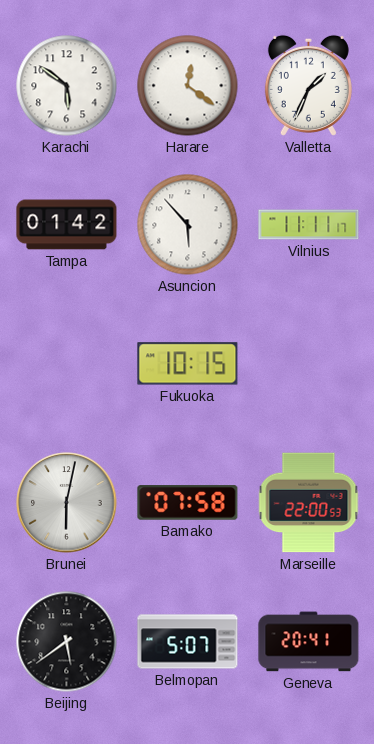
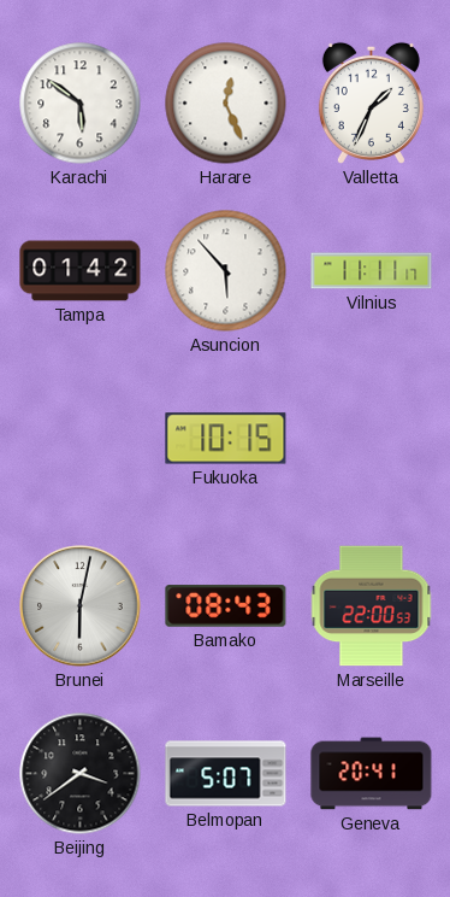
Harare: 12:21 -> 12:26
Bamako: 07:58 -> 08:43
Beijing: 5:39 -> 3:39
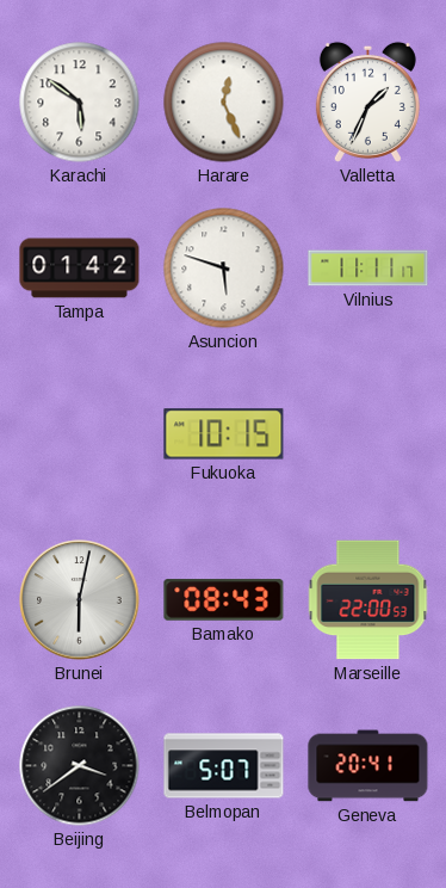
Asuncion: 5:53 -> 5:48
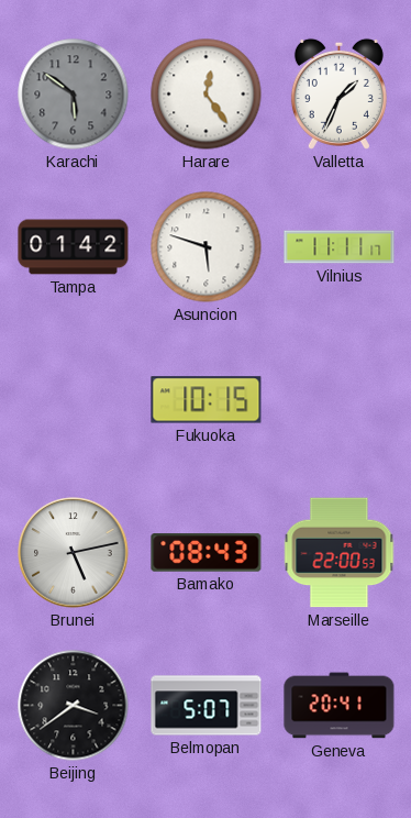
Karachi dial: white -> grey
Harare: 12:26 -> 12:24
Brunei: 6:02 -> 5:13
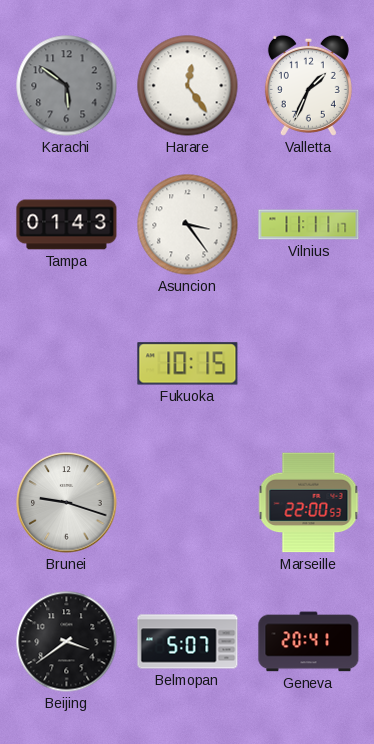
Tampa: 01:42 -> 01:43
Asuncion: 5:48 -> 3:24
Brunei: 5:13 -> 9:18
Bamako: 08:43 -> none
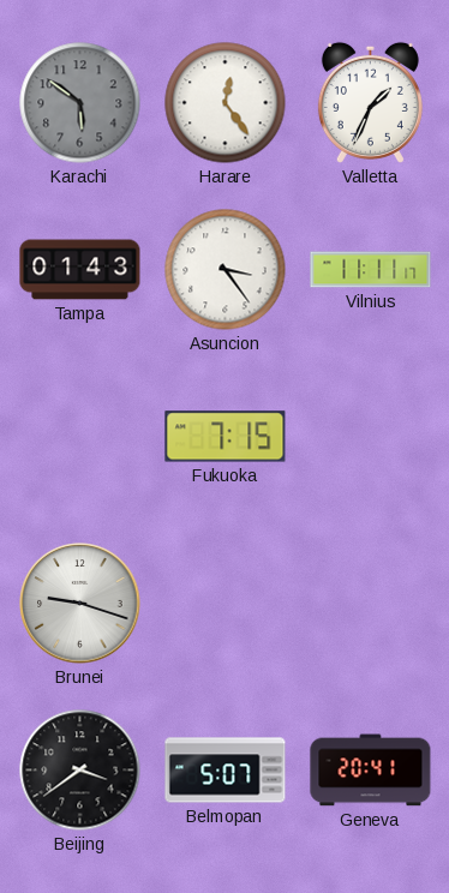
Fukuoka: 10:15 -> 7:15
Marseille: 22:00 -> none
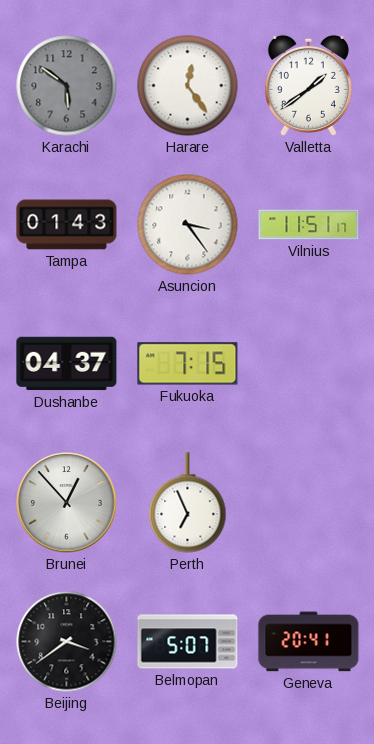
Valletta: 1:34 -> 1:39
Vilnius: 11:11 -> 11:51
Dushanbe: none -> 04:37
Brunei: 9:18 -> 12:53
Perth: none -> 6:56
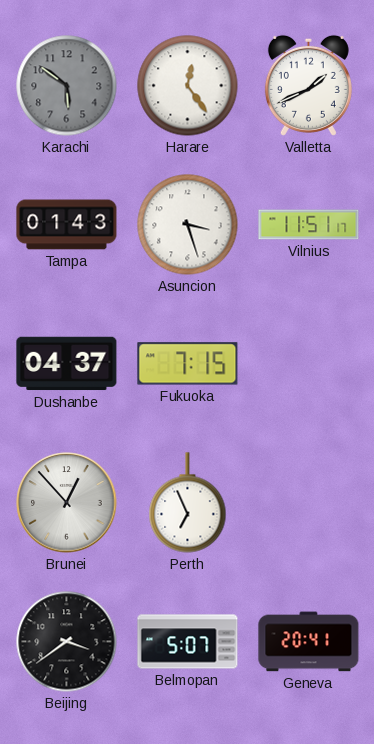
Valletta: 1:39 -> 1:41
Asuncion: 3:24 -> 3:27
